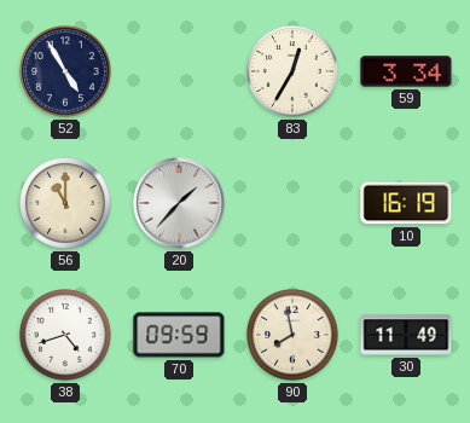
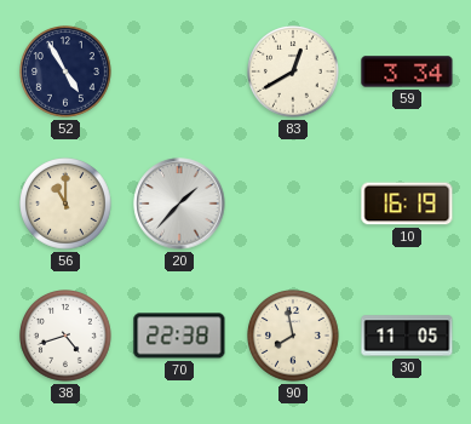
83: 12:35 -> 12:40
70: 09:59 -> 22:38
30: 11:49 -> 11:05
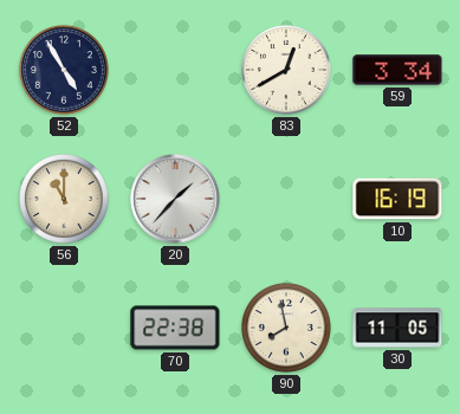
38: 4:42 -> none
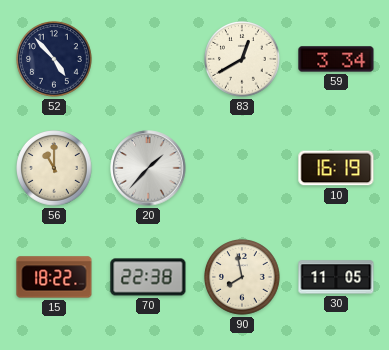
52: 4:55 -> 4:53
15: none -> 18:22
